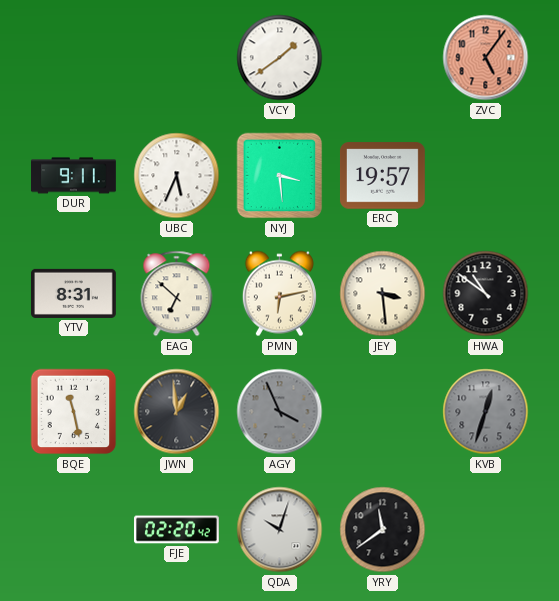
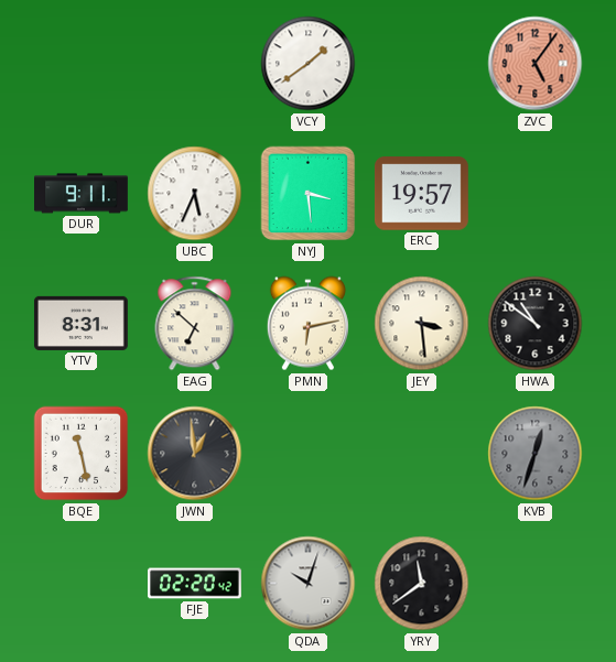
AGY: 3:56 -> none
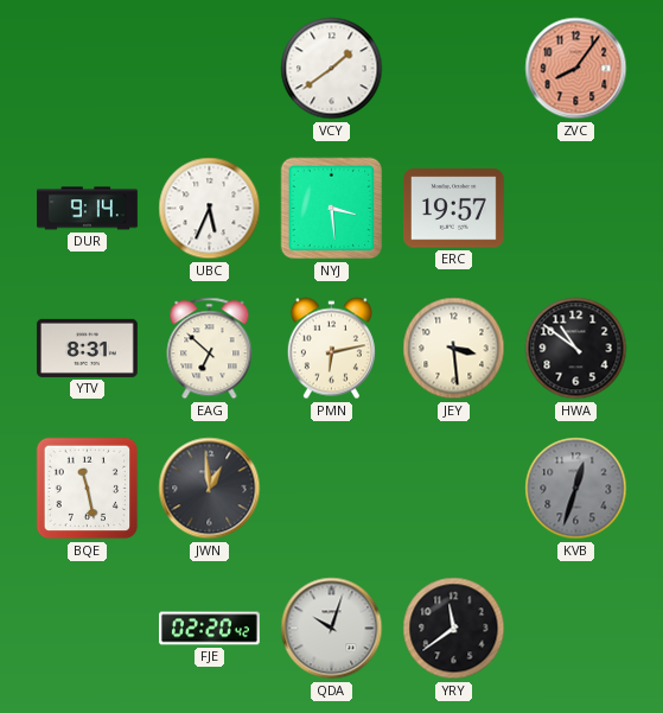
ZVC: 5:06 -> 8:06
DUR: 9:11 -> 9:14
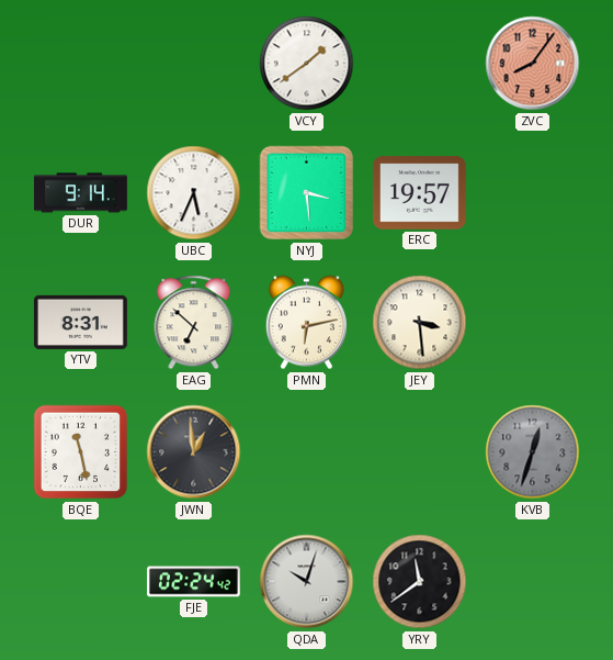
HWA: 10:51 -> none
FJE: 02:20 -> 02:24
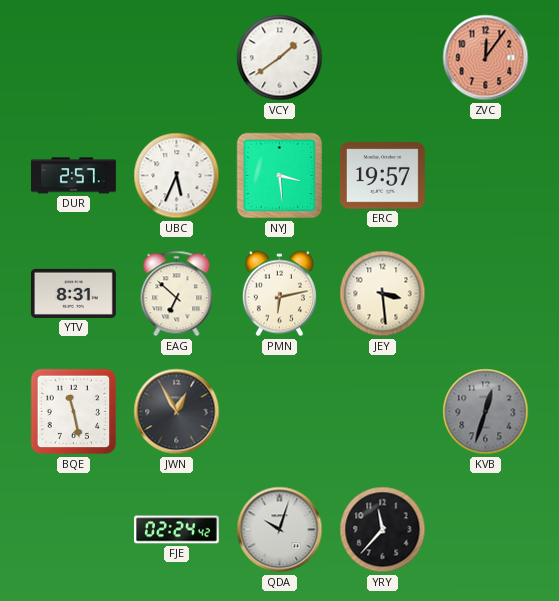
ZVC: 8:06 -> 12:06
DUR: 9:14 -> 2:57
JWN: 12:59 -> 12:55
YRY: 11:39 -> 11:37
